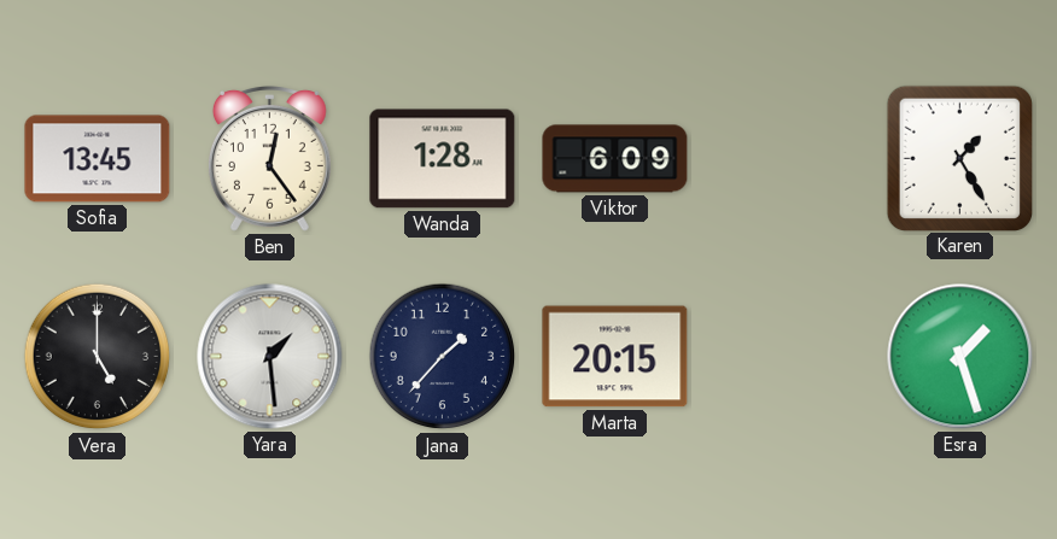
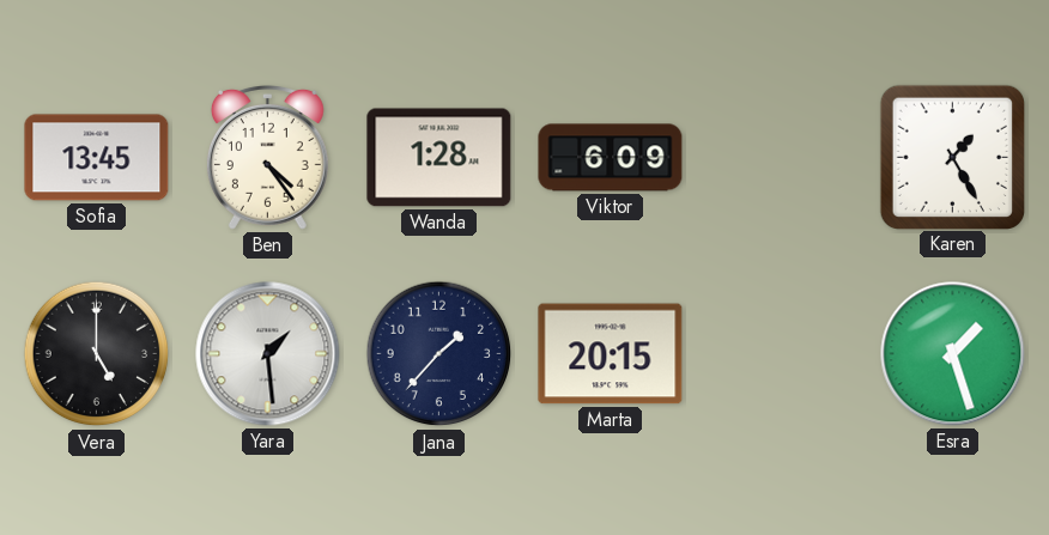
Ben: 12:24 -> 4:24
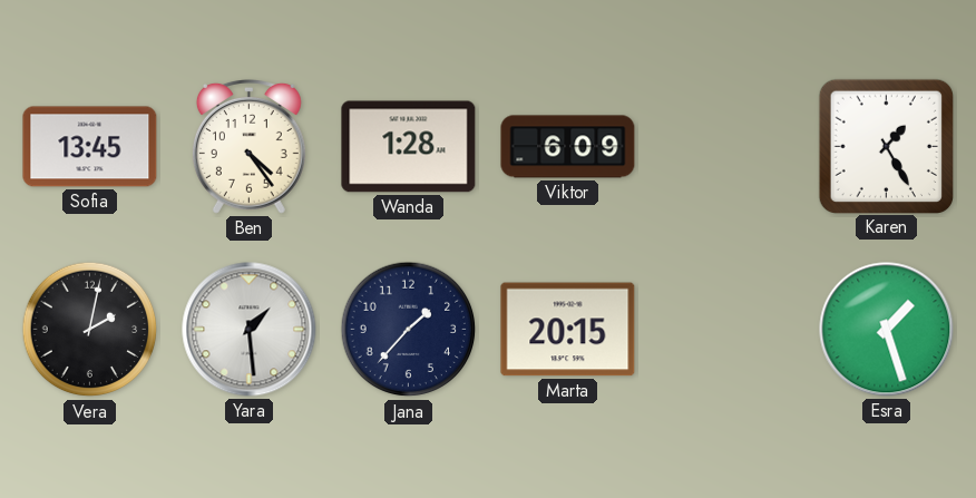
Vera: 5:00 -> 2:02
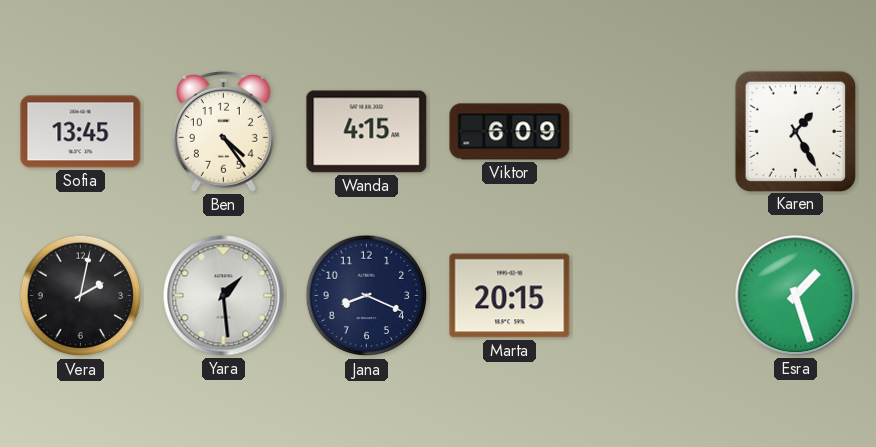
Wanda: 1:28 -> 4:15
Jana: 1:37 -> 8:19
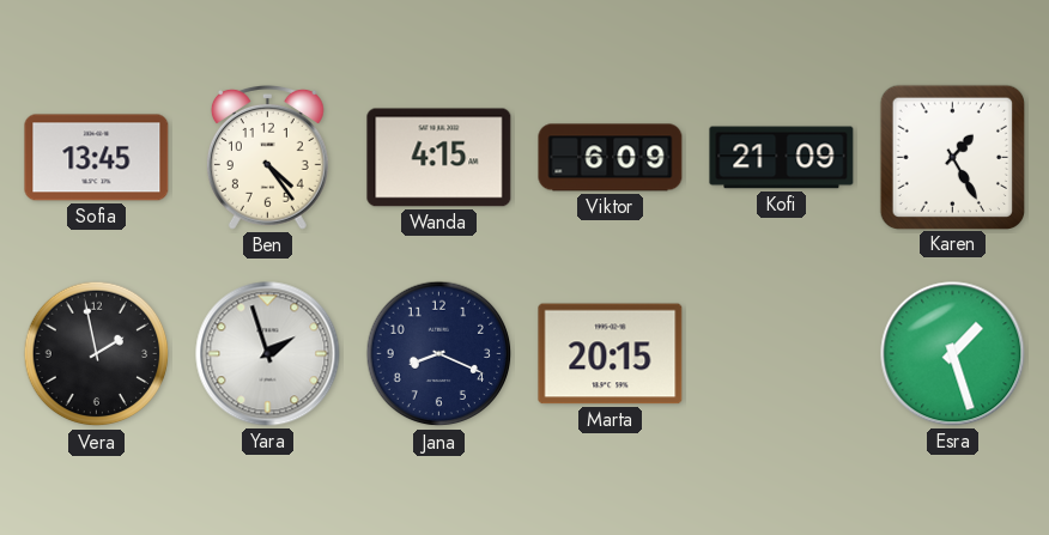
Kofi: none -> 21:09
Vera: 2:02 -> 1:58
Yara: 1:29 -> 1:57
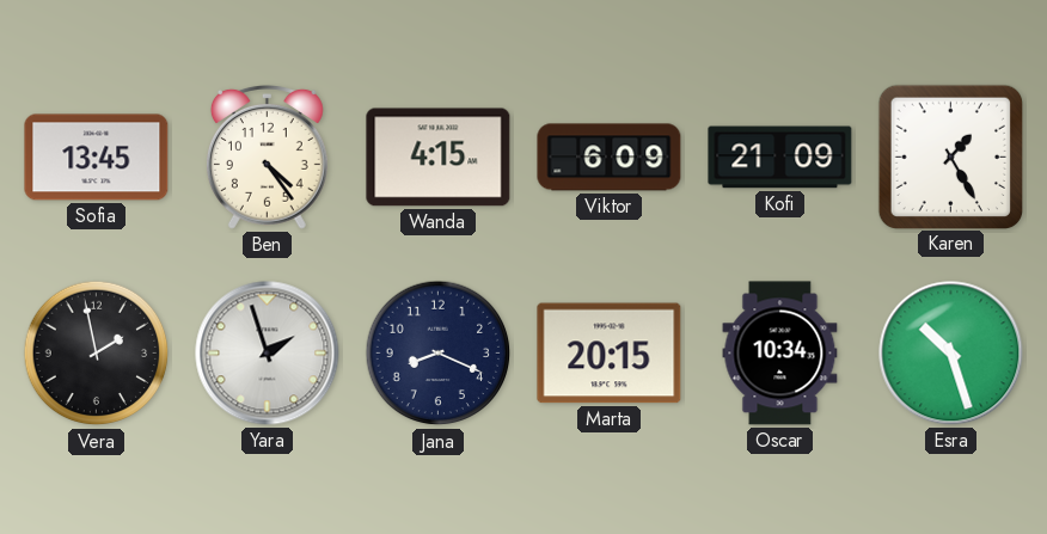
Oscar: none -> 10:34
Esra: 1:27 -> 10:27
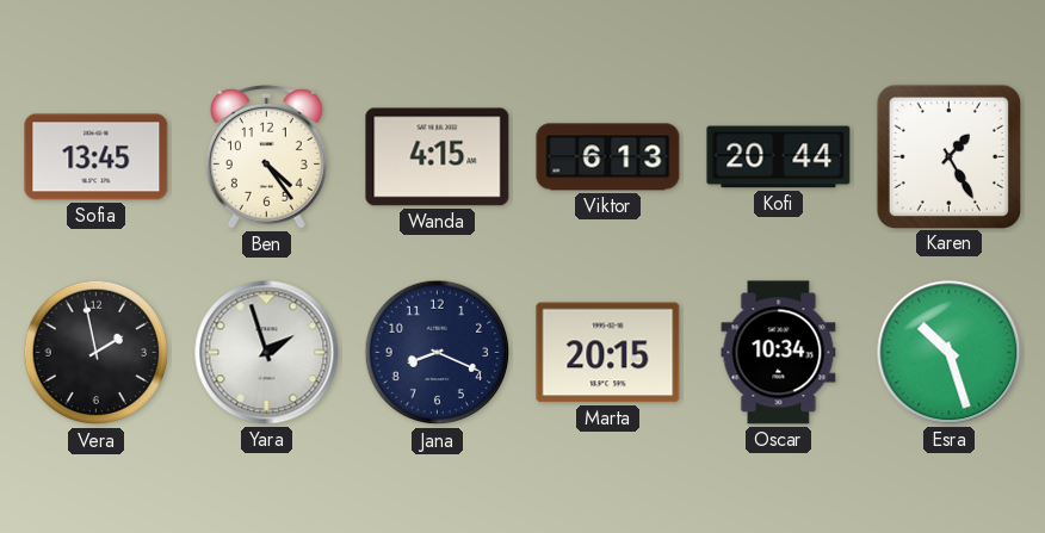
Viktor: 6:09 -> 6:13
Kofi: 21:09 -> 20:44
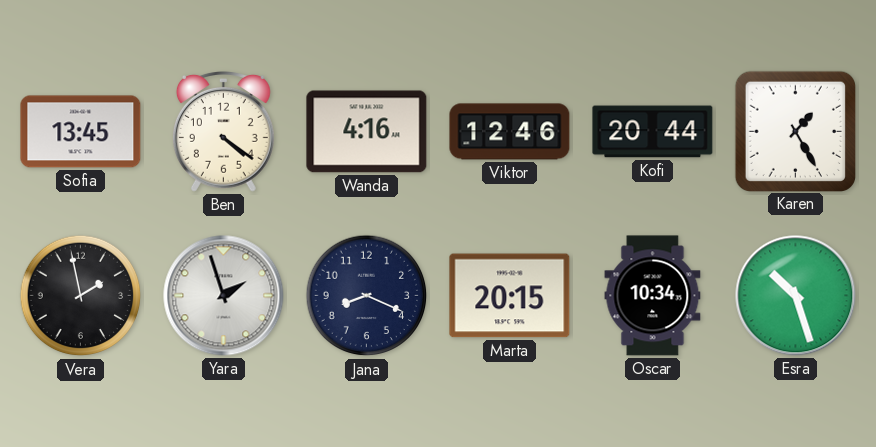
Ben: 4:24 -> 4:21
Wanda: 4:15 -> 4:16
Viktor: 6:13 -> 12:46
